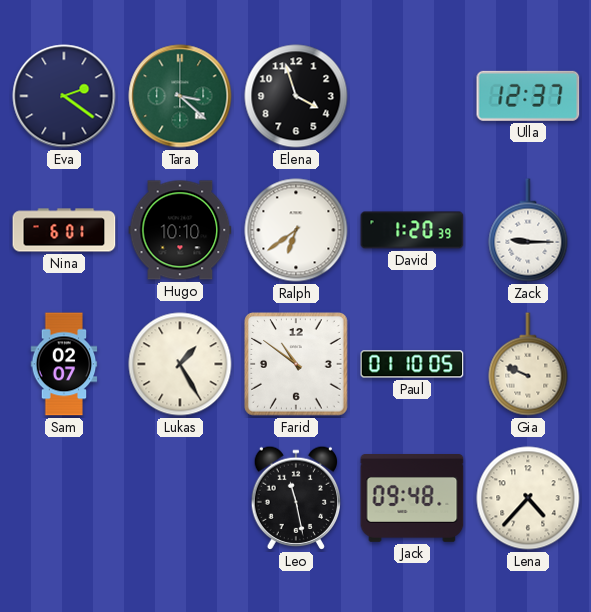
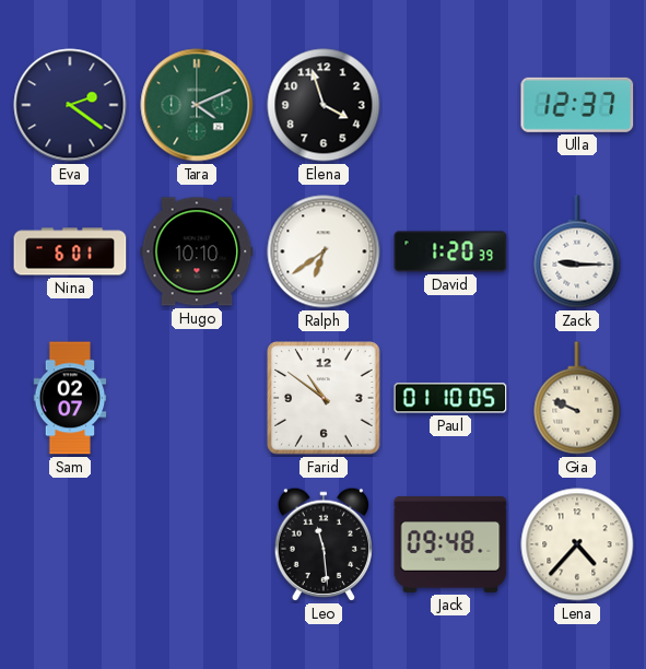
Tara: 3:22 -> 4:11
Lukas: 1:25 -> none
Leo: 11:28 -> 11:29
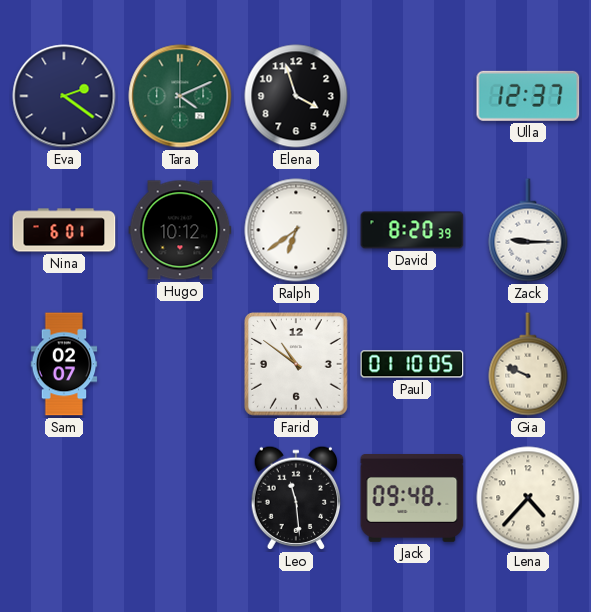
Hugo: 10:10 -> 10:12
David: 1:20 -> 8:20
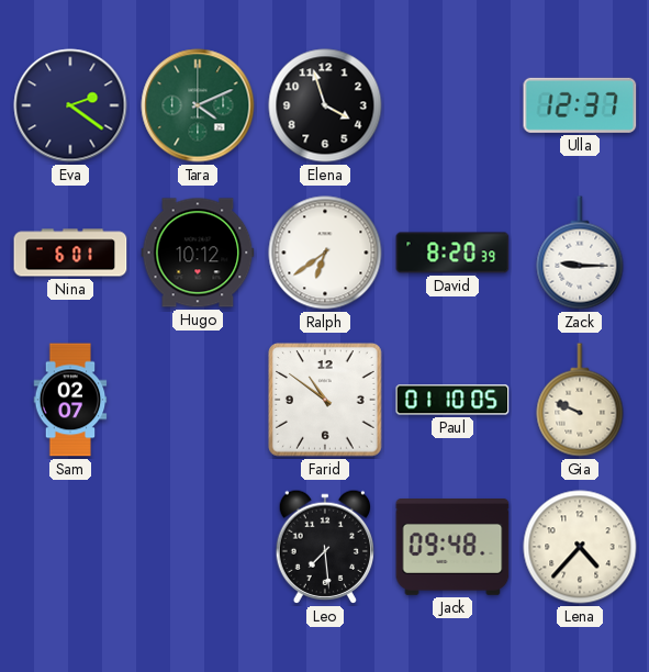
Leo: 11:29 -> 7:29
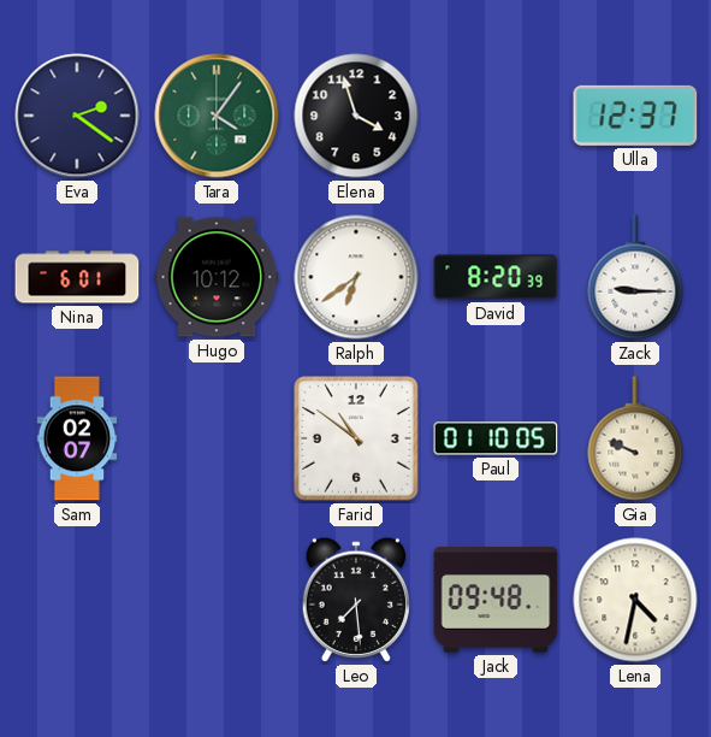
Tara: 4:11 -> 4:06
Lena: 4:37 -> 4:32
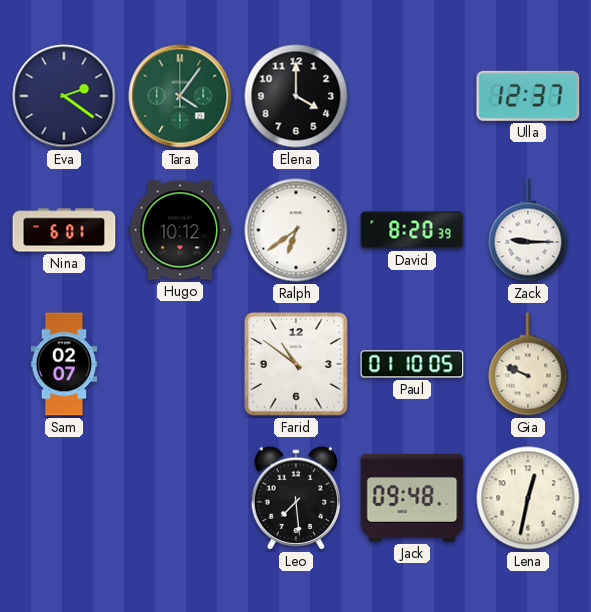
Elena: 3:57 -> 4:00
Lena: 4:32 -> 12:32
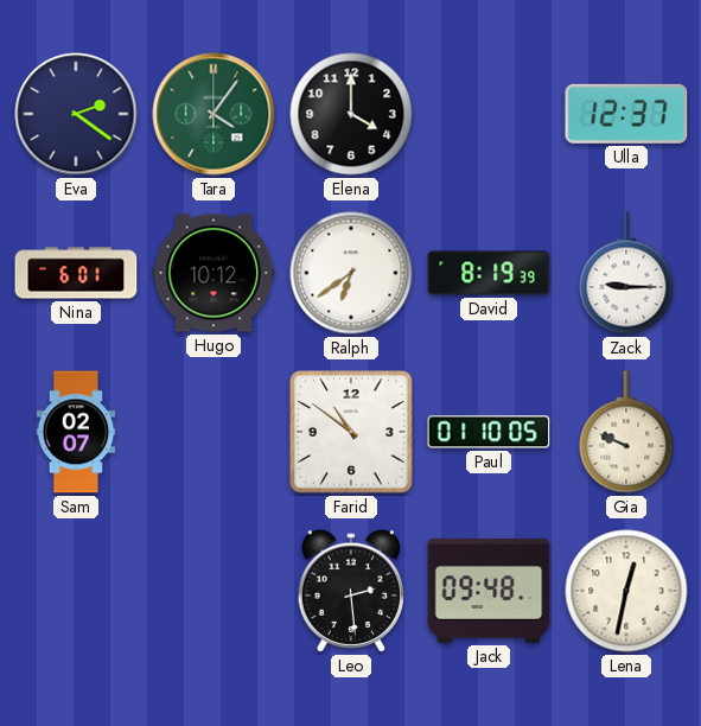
David: 8:20 -> 8:19
Leo: 7:29 -> 2:29
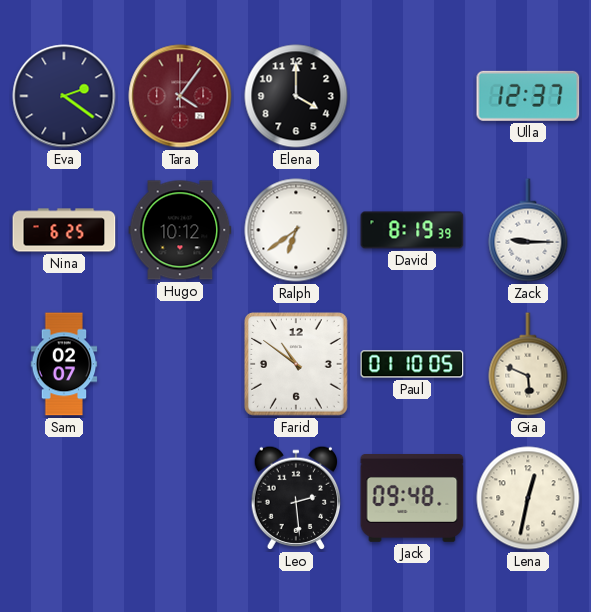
Tara dial: green -> burgundy
Nina: 6:01 -> 6:25
Gia: 9:49 -> 5:49
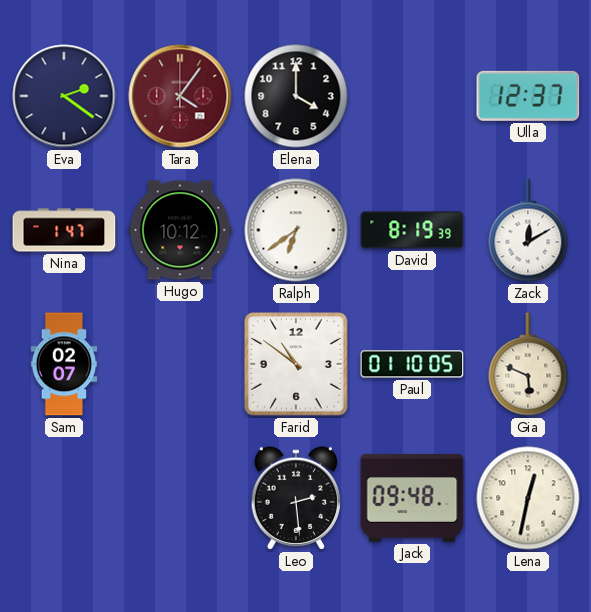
Nina: 6:25 -> 1:47
Zack: 9:15 -> 12:10
